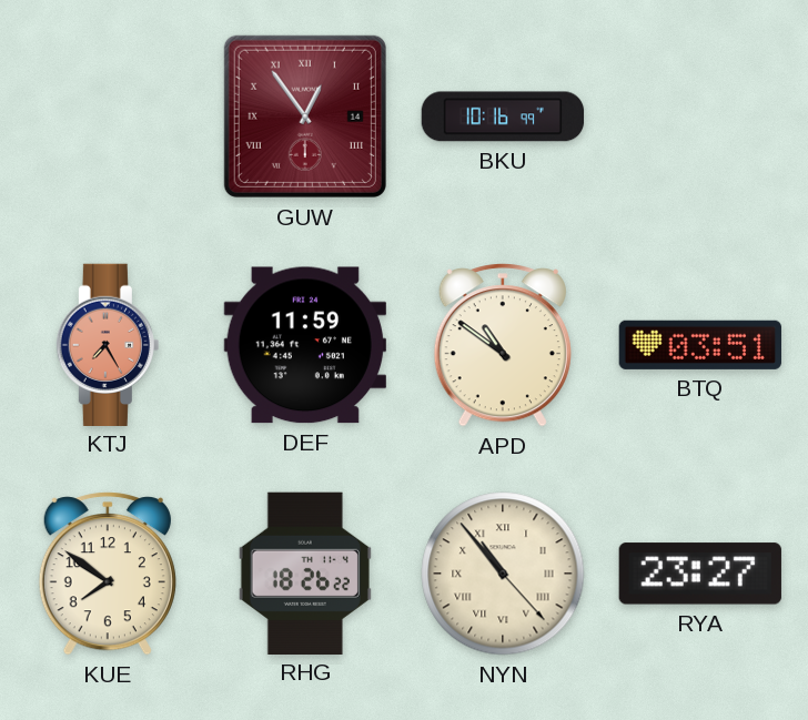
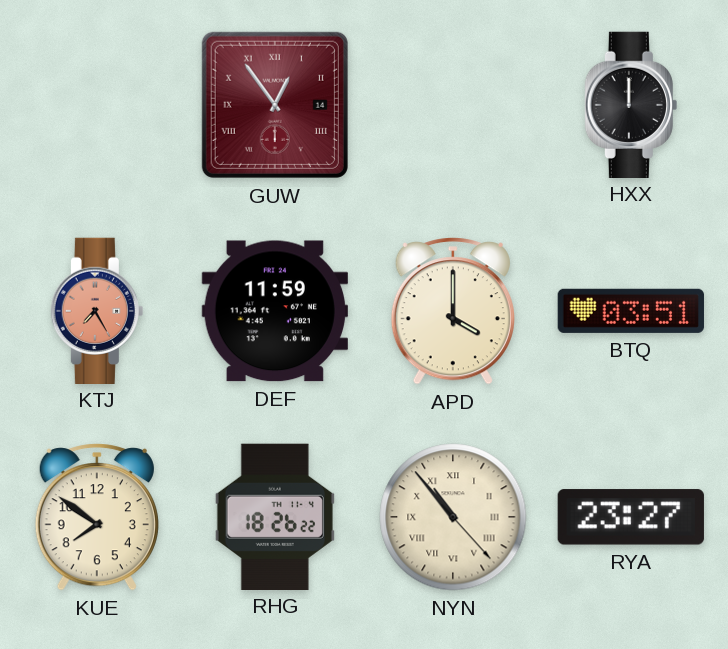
BKU: 10:16 -> none
HXX: none -> 12:00
APD: 10:51 -> 4:00
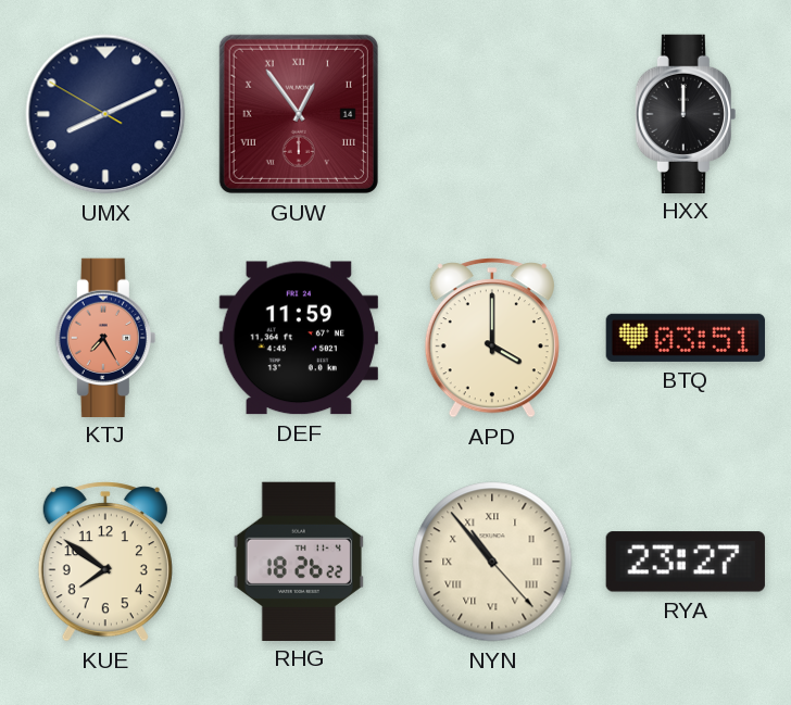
UMX: none -> 8:10
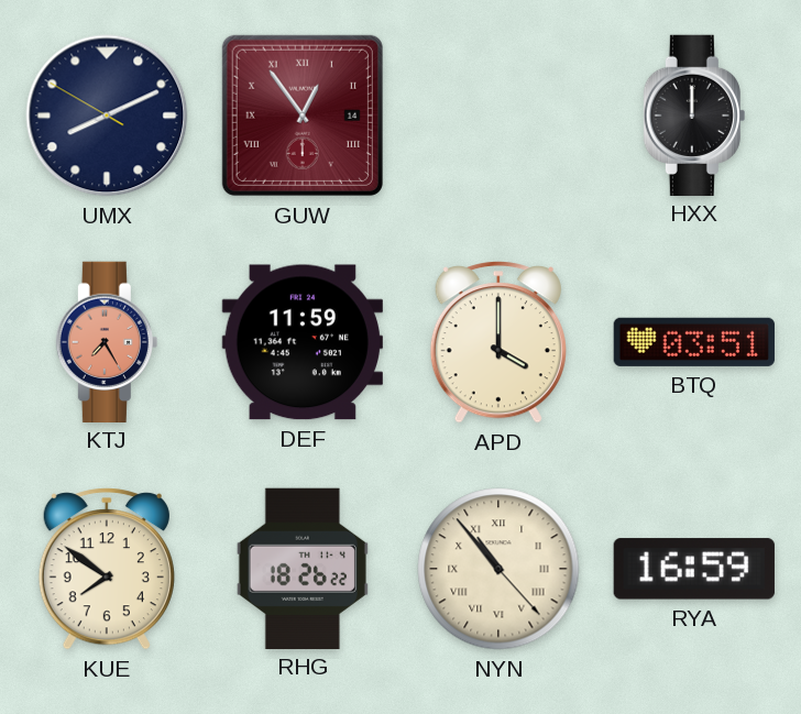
RYA: 23:27 -> 16:59
